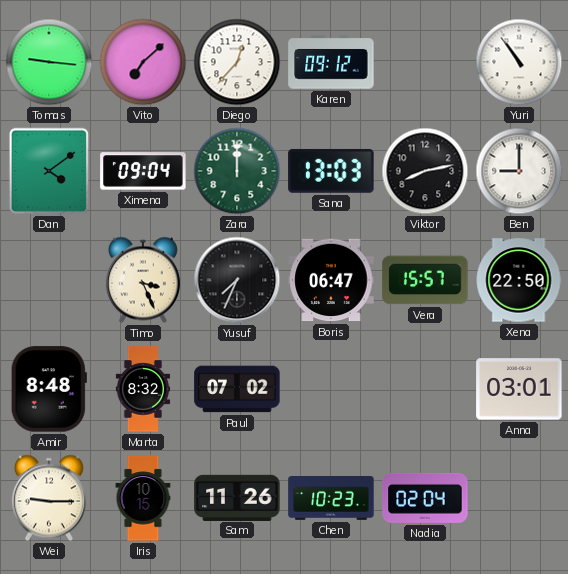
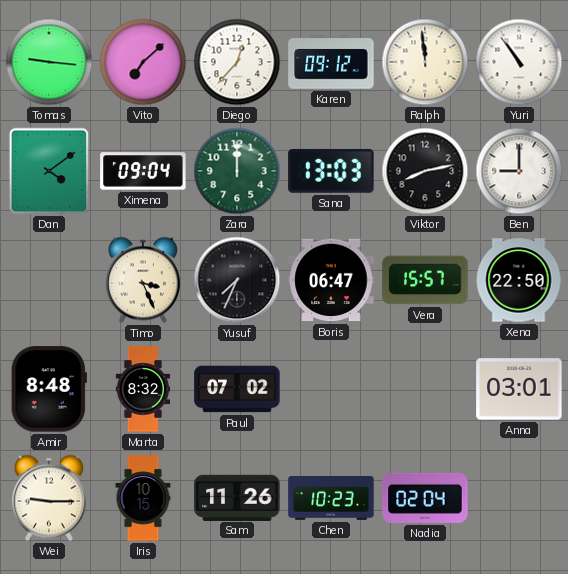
Ralph: none -> 11:59
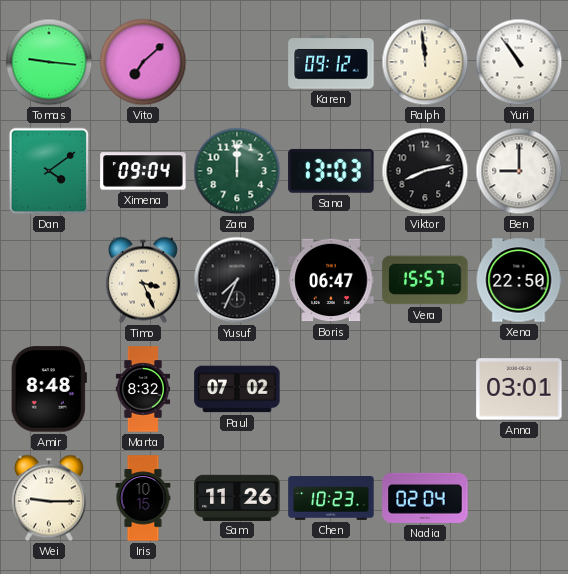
Diego: 12:37 -> none
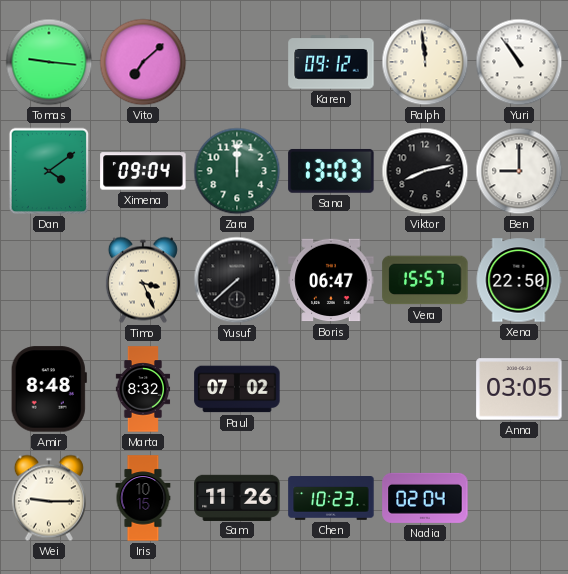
Yusuf: 7:34 -> 7:38
Anna: 03:01 -> 03:05
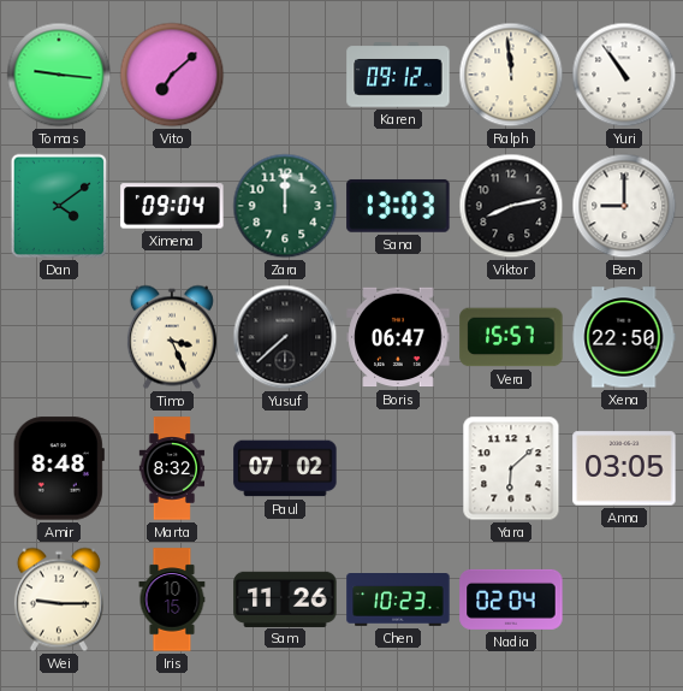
Yara: none -> 6:08
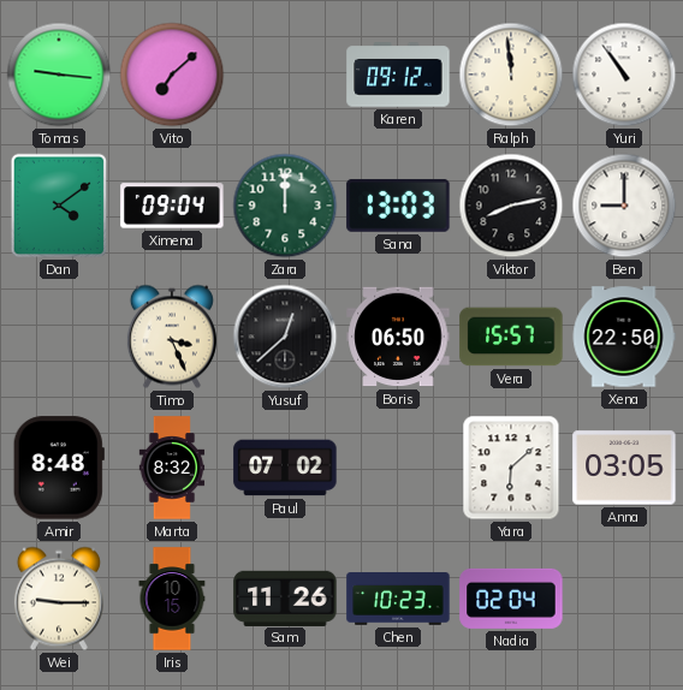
Yusuf: 7:38 -> 12:38
Boris: 06:47 -> 06:50
